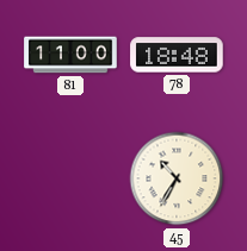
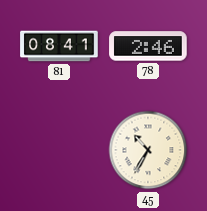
81: 11:00 -> 08:41
78: 18:48 -> 2:46
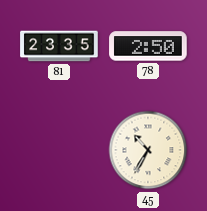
81: 08:41 -> 23:35
78: 2:46 -> 2:50
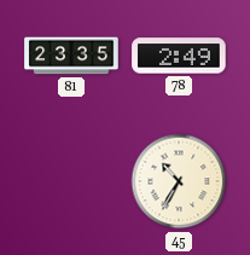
78: 2:50 -> 2:49
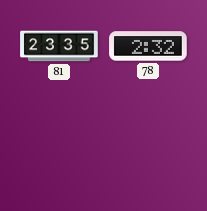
78: 2:49 -> 2:32
45: 10:35 -> none
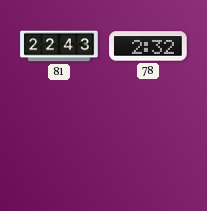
81: 23:35 -> 22:43
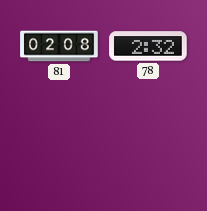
81: 22:43 -> 02:08
